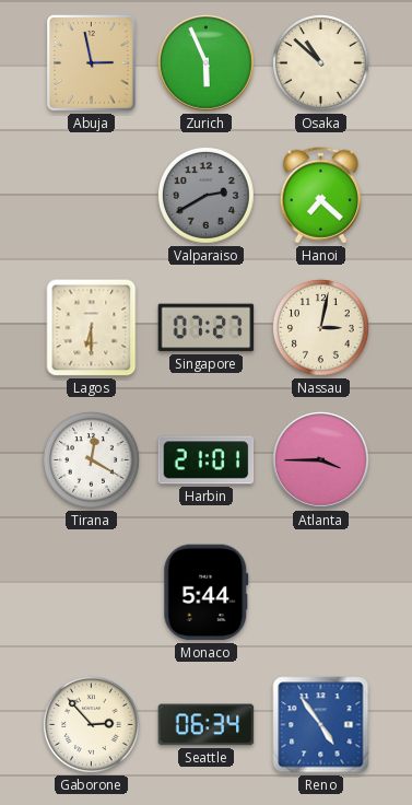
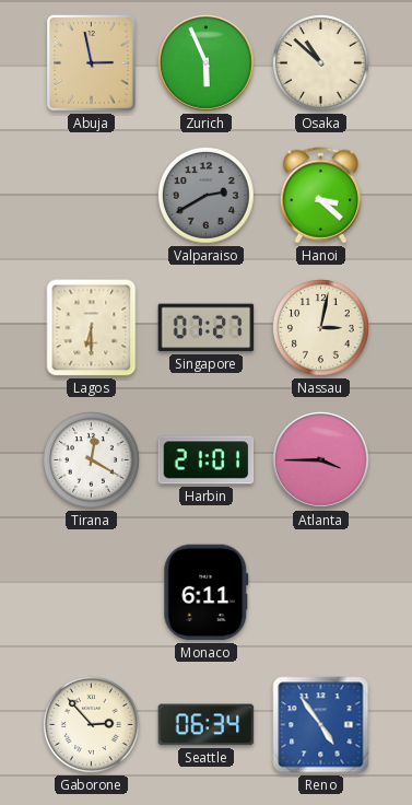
Hanoi: 7:22 -> 3:22
Monaco: 5:44 -> 6:11
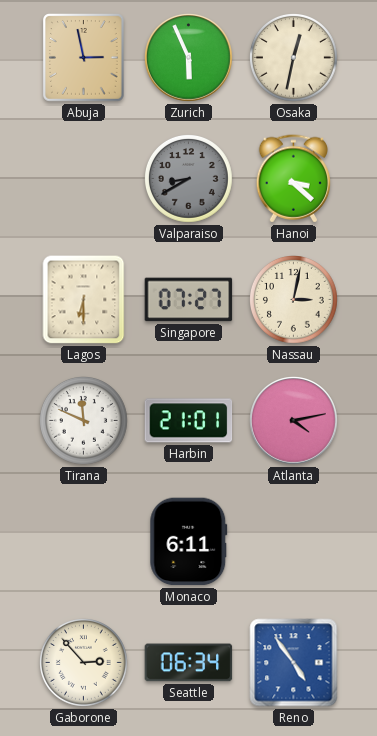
Osaka: 10:52 -> 12:32
Valparaiso: 2:40 -> 8:40
Tirana: 12:20 -> 11:49
Atlanta: 3:45 -> 4:13
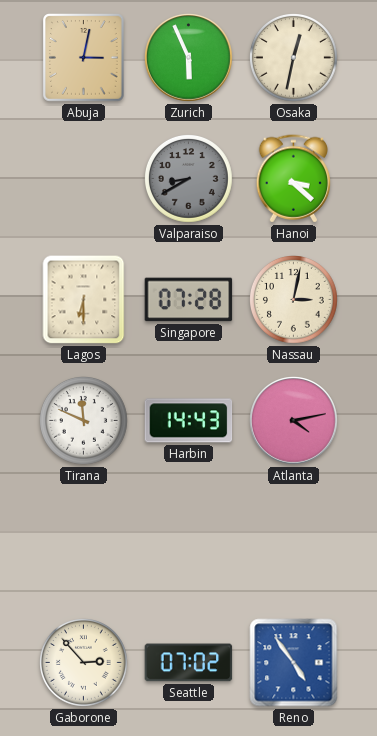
Abuja: 2:58 -> 3:02
Singapore: 07:27 -> 07:28
Harbin: 21:01 -> 14:43
Monaco: 6:11 -> none
Seattle: 06:34 -> 07:02
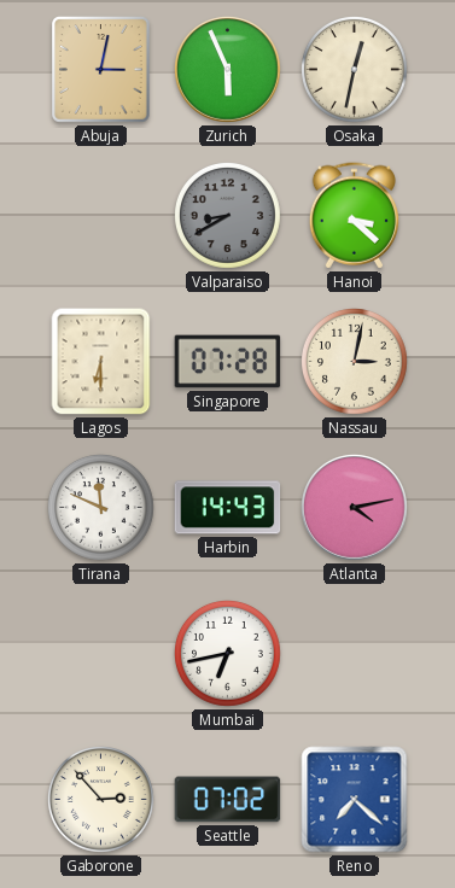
Mumbai: none -> 6:43
Reno: 4:54 -> 7:22
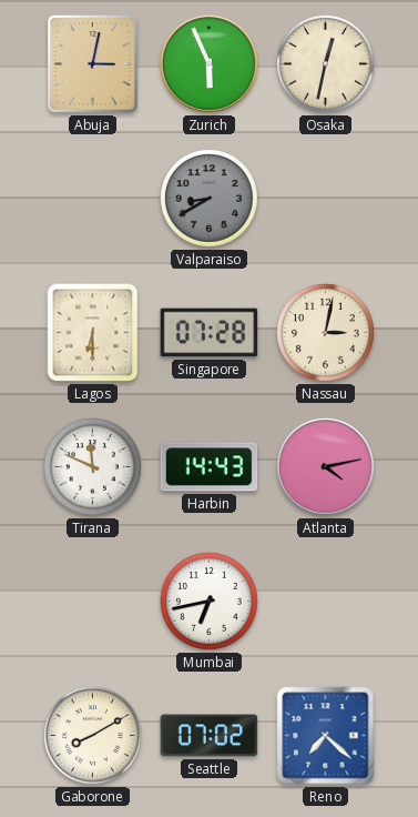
Hanoi: 3:22 -> none
Gaborone: 2:53 -> 8:10
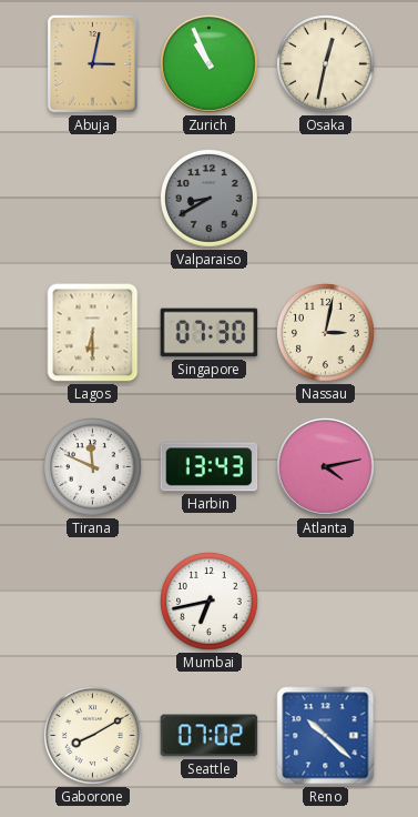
Zurich: 5:56 -> 10:56
Singapore: 07:28 -> 07:30
Harbin: 14:43 -> 13:43
Reno: 7:22 -> 10:22
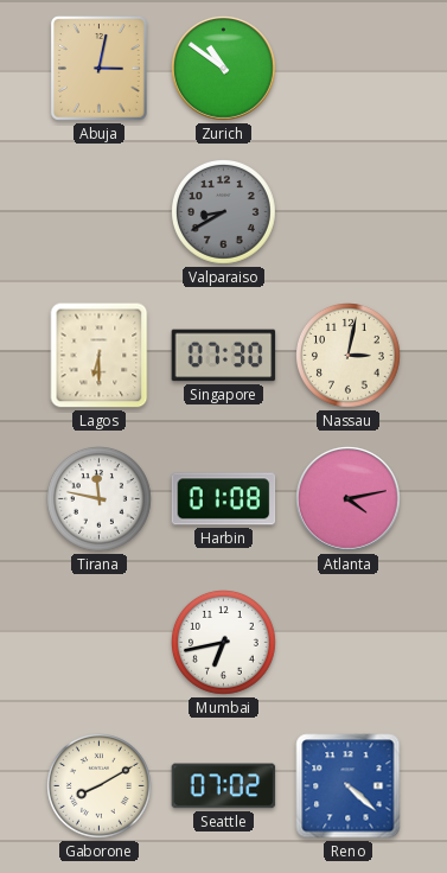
Zurich: 10:56 -> 10:51
Osaka: 12:32 -> none
Tirana: 11:49 -> 11:47
Harbin: 13:43 -> 01:08
Reno: 10:22 -> 4:22
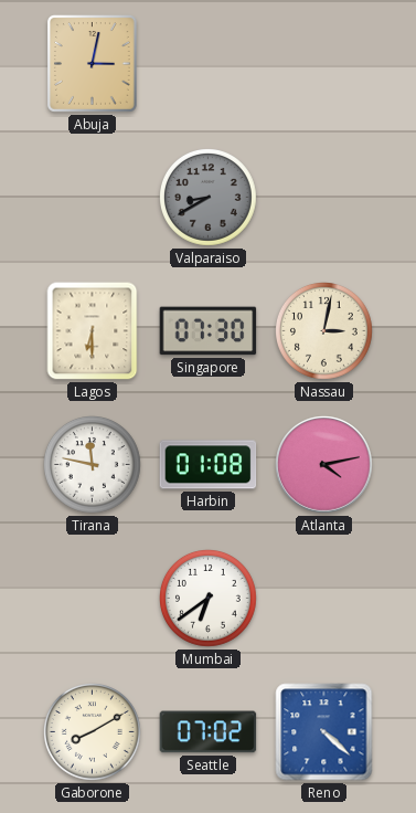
Zurich: 10:51 -> none
Mumbai: 6:43 -> 6:39
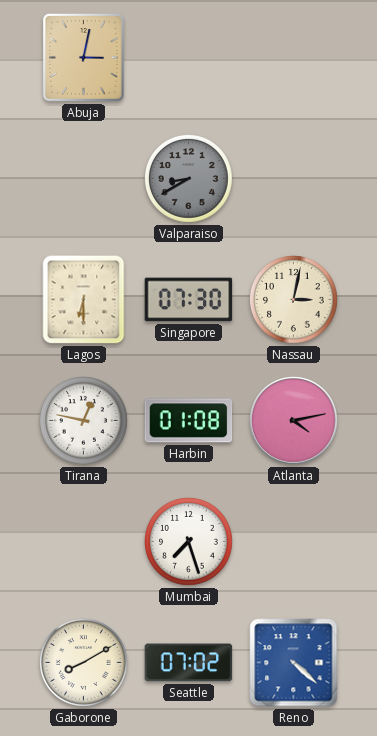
Tirana: 11:47 -> 12:47
Mumbai: 6:39 -> 7:27
